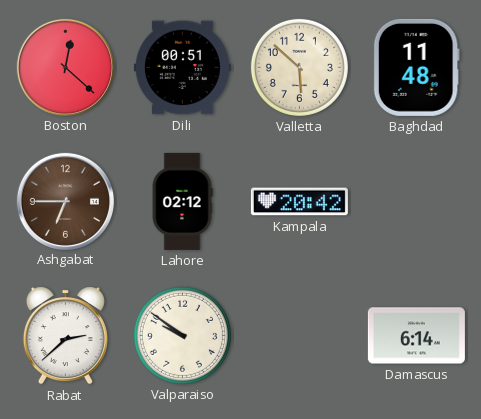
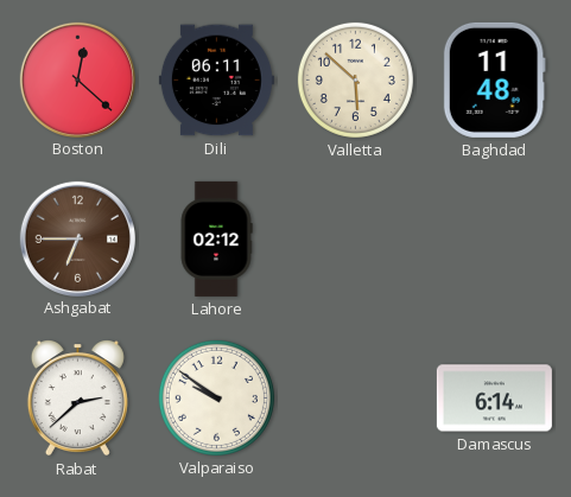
Dili: 00:51 -> 06:11
Kampala: 20:42 -> none
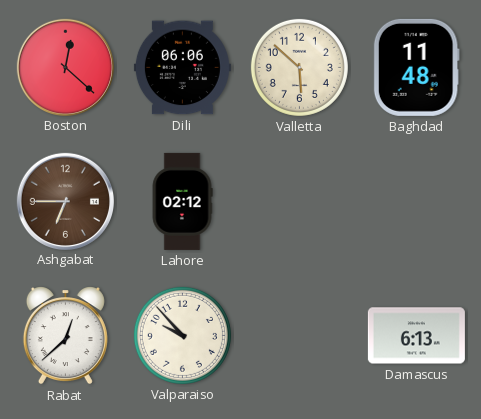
Dili: 06:11 -> 06:06
Rabat: 2:38 -> 12:38
Valparaiso: 9:51 -> 9:53
Damascus: 6:14 -> 6:13
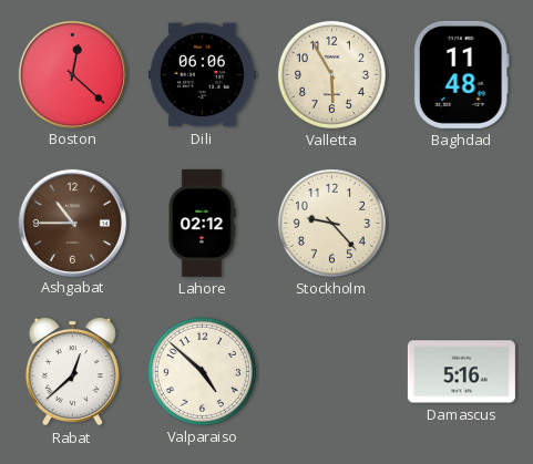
Valletta: 5:52 -> 5:55
Ashgabat: 6:45 -> 10:45
Stockholm: none -> 9:23
Valparaiso: 9:53 -> 4:52
Damascus: 6:13 -> 5:16
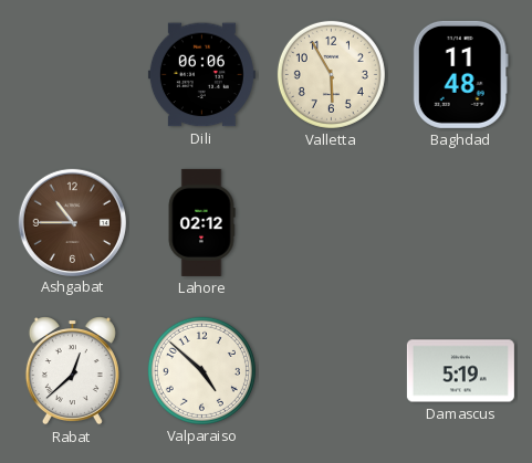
Boston: 12:22 -> none
Stockholm: 9:23 -> none
Damascus: 5:16 -> 5:19
